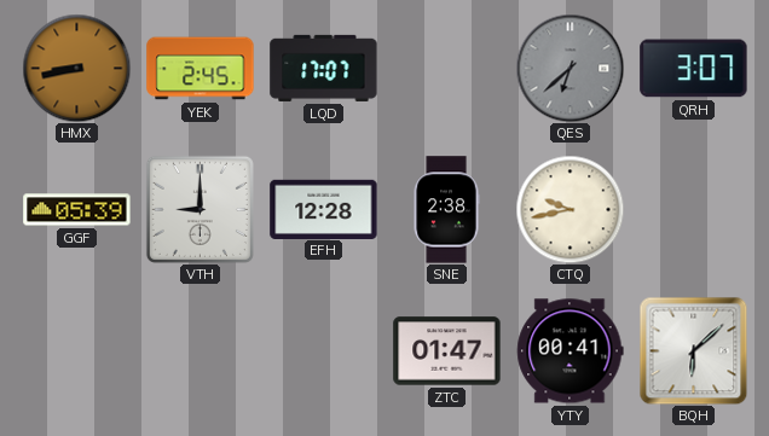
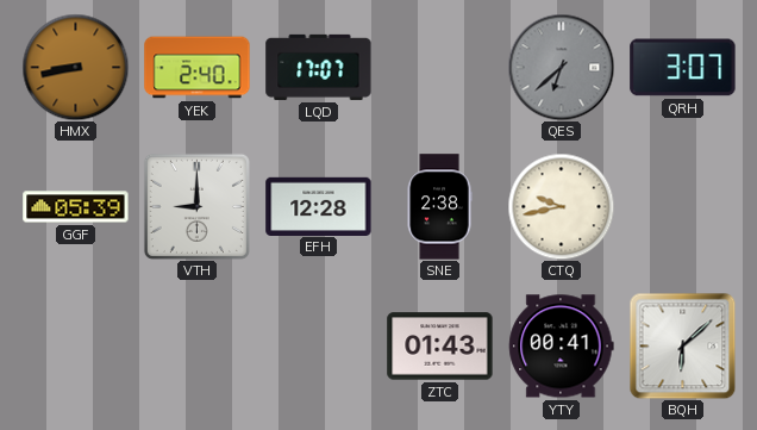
YEK: 2:45 -> 2:40
ZTC: 01:47 -> 01:43
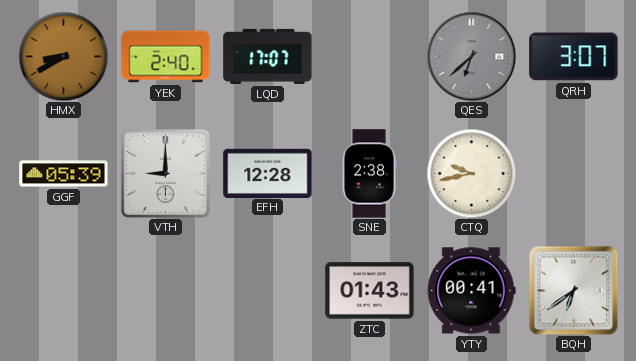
HMX: 8:43 -> 8:40
BQH: 6:08 -> 6:39
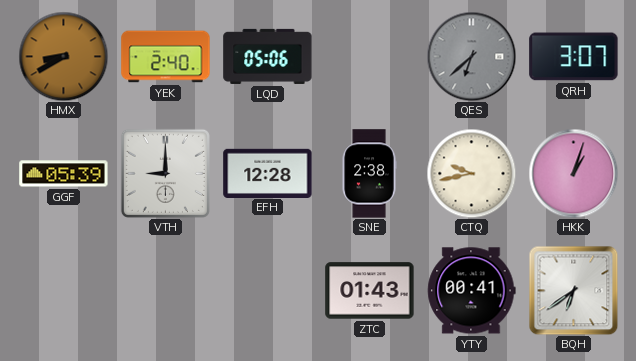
LQD: 17:07 -> 05:06
HKK: none -> 1:03
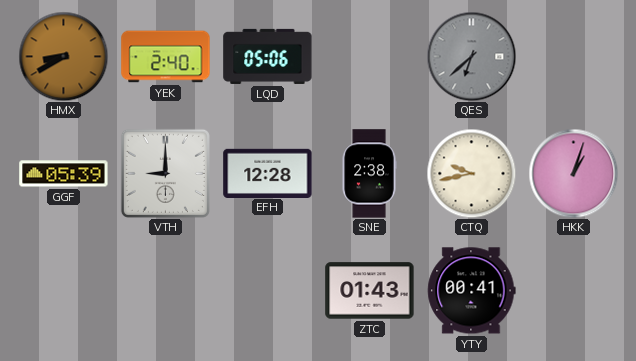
QRH: 3:07 -> none
BQH: 6:39 -> none
